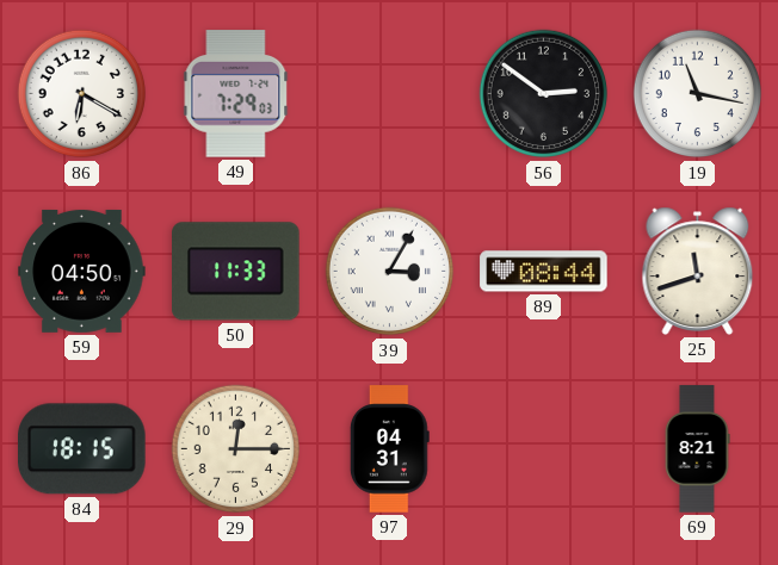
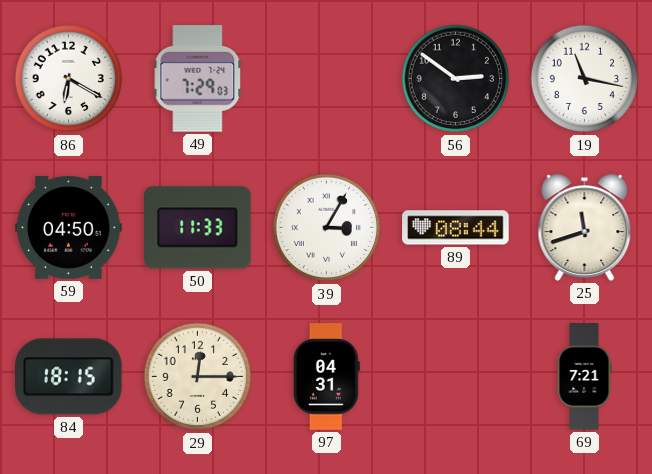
69: 8:21 -> 7:21
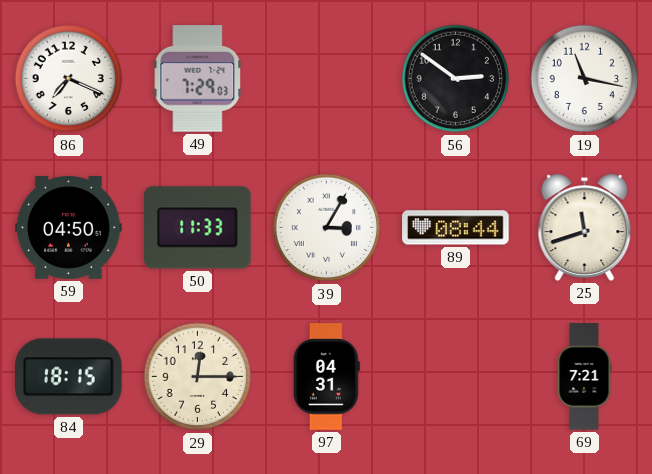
86: 6:20 -> 7:19
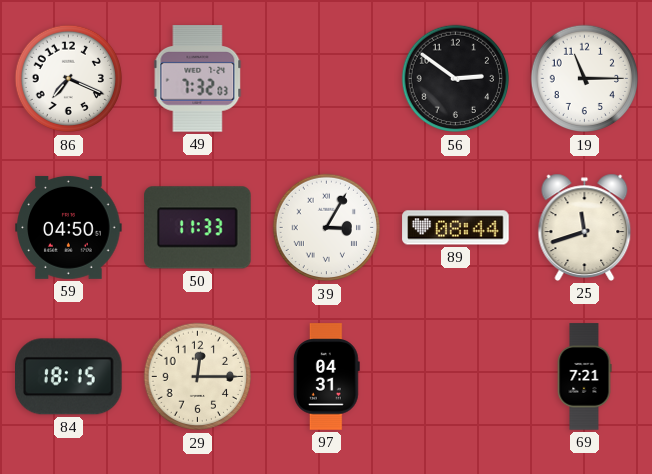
49: 7:29 -> 7:32
19: 11:17 -> 11:15
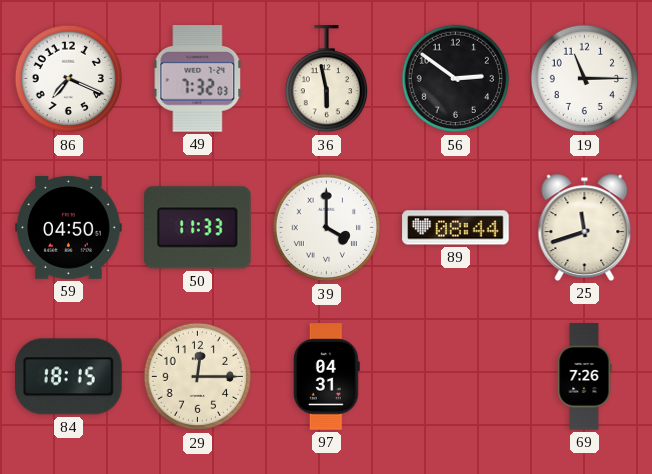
36: none -> 5:58
39: 3:05 -> 4:00
69: 7:21 -> 7:26
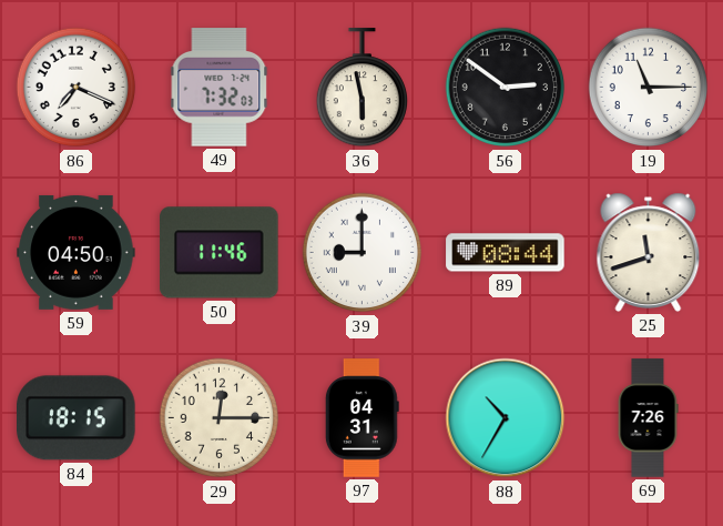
50: 11:33 -> 11:46
39: 4:00 -> 9:00
88: none -> 10:35
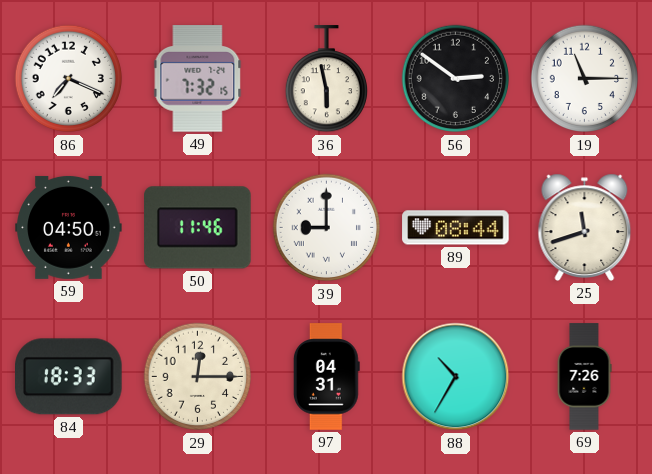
49: 7:32:03 -> 7:32:15
84: 18:15 -> 18:33
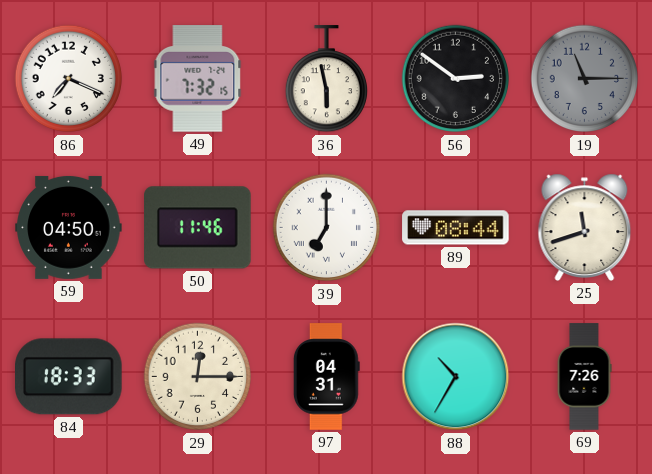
19 dial: white -> grey
39: 9:00 -> 7:00
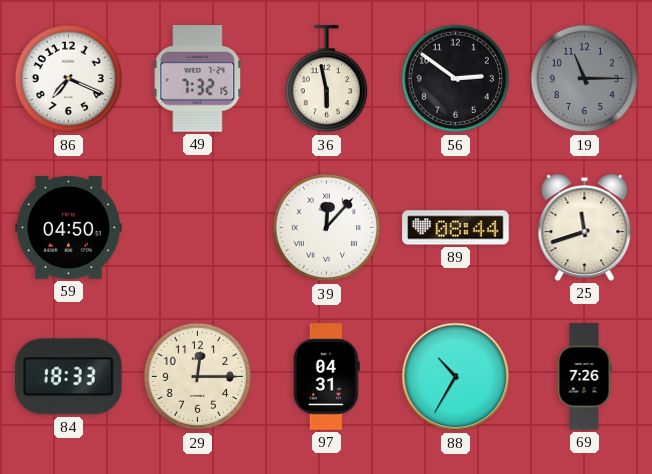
50: 11:46 -> none
39: 7:00 -> 12:07
